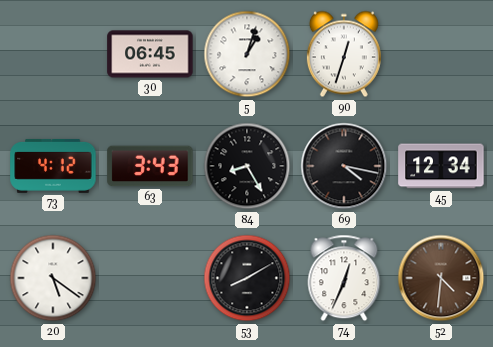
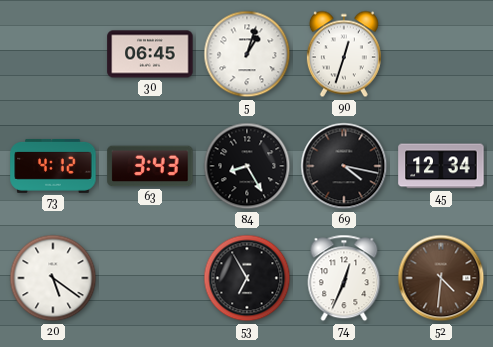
53: 8:10 -> 6:55
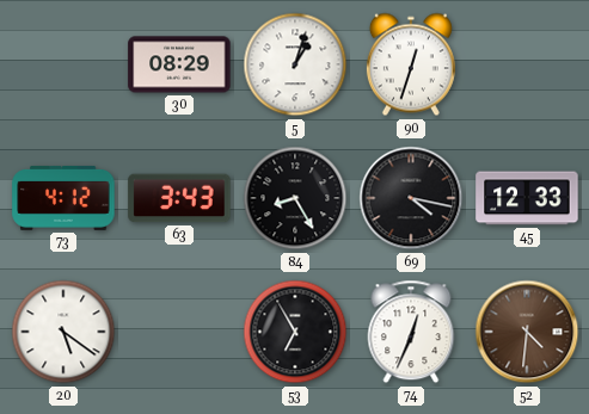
30: 06:45 -> 08:29
45: 12:34 -> 12:33
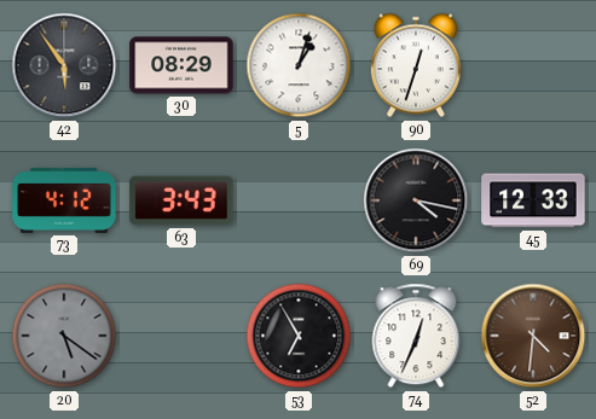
42: none -> 5:54
84: 8:25 -> none
20 dial: white -> grey
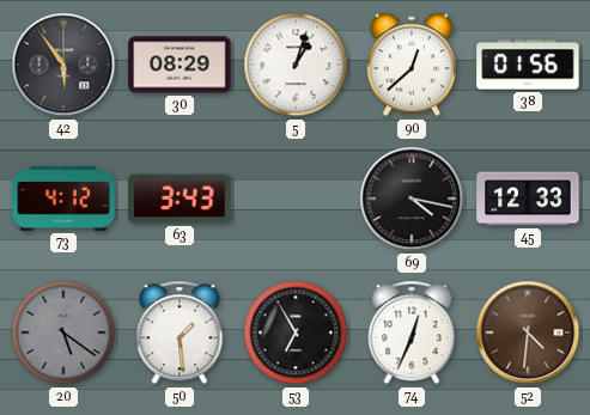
90: 12:33 -> 12:38
38: none -> 01:56
50: none -> 1:29
